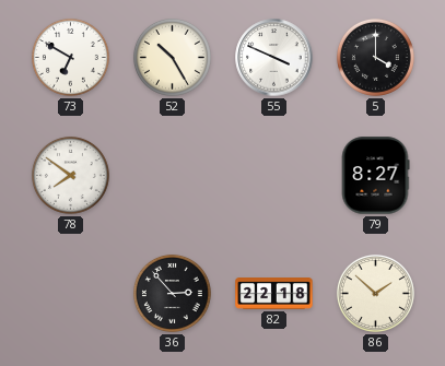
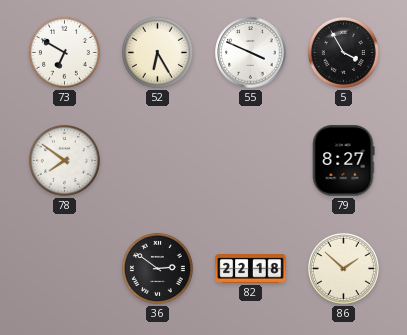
52: 10:25 -> 6:25
5: 4:00 -> 3:55
36: 2:53 -> 2:51
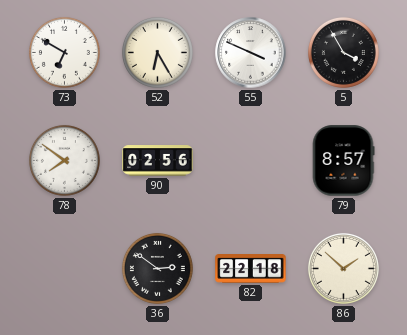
90: none -> 02:56
79: 8:27 -> 8:57
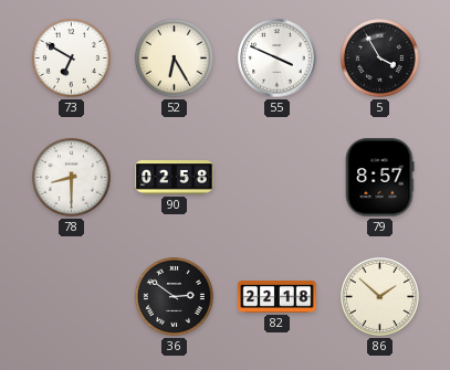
78: 7:51 -> 8:30
90: 02:56 -> 02:58
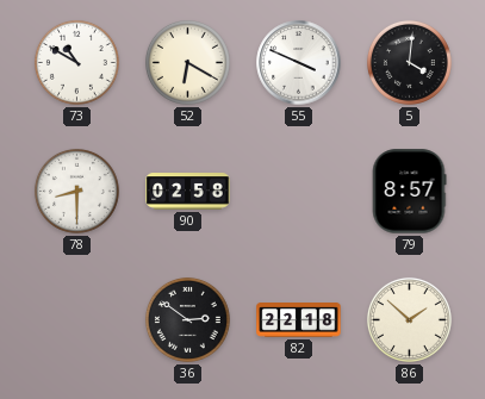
73: 6:50 -> 10:50
52: 6:25 -> 6:20
5: 3:55 -> 4:01
